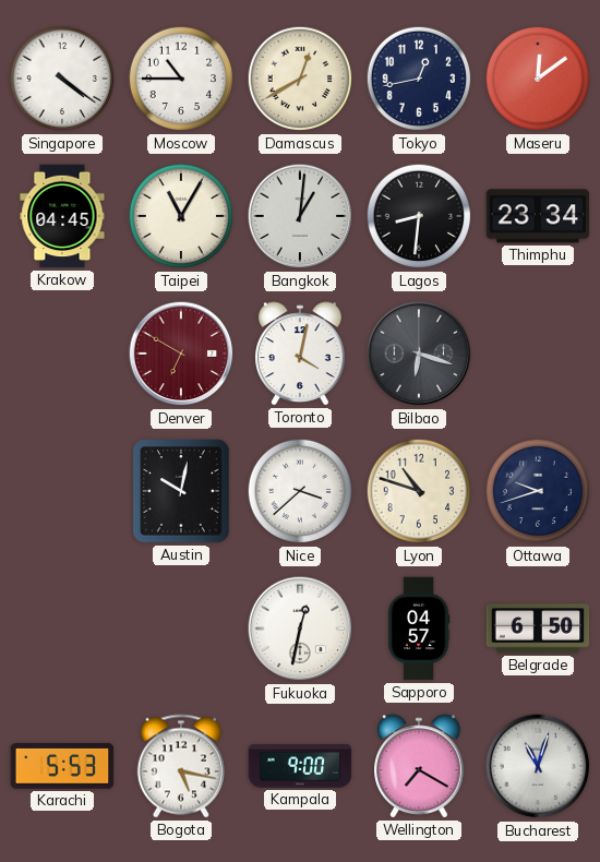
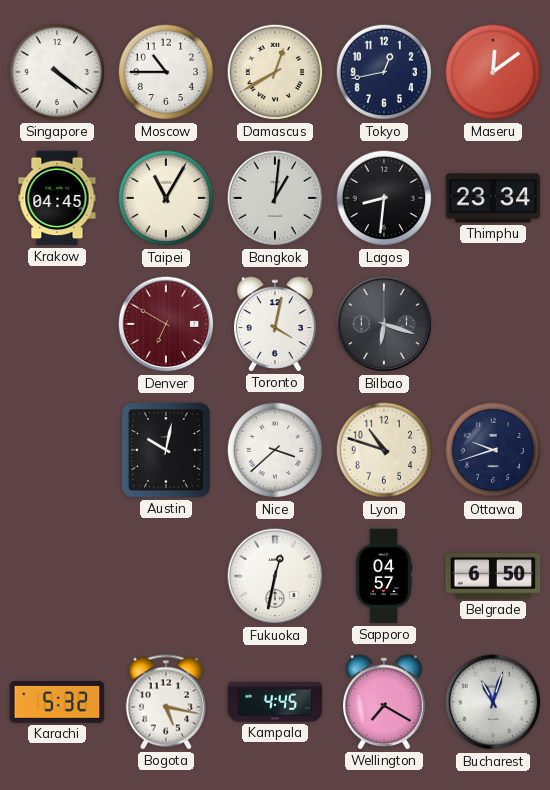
Karachi: 5:53 -> 5:32
Kampala: 9:00 -> 4:45
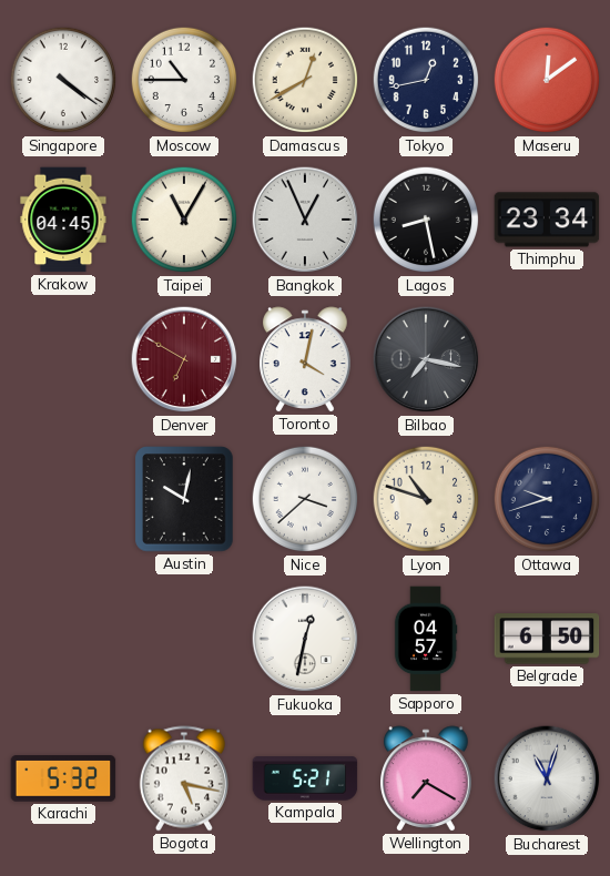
Bangkok: 1:01 -> 12:56
Lagos: 8:31 -> 8:28
Bilbao: 6:18 -> 7:17
Kampala: 4:45 -> 5:21
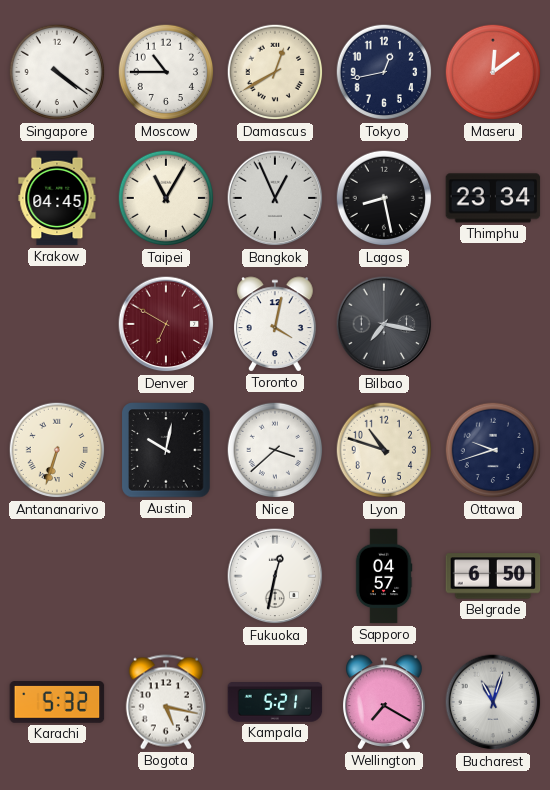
Antananarivo: none -> 6:33
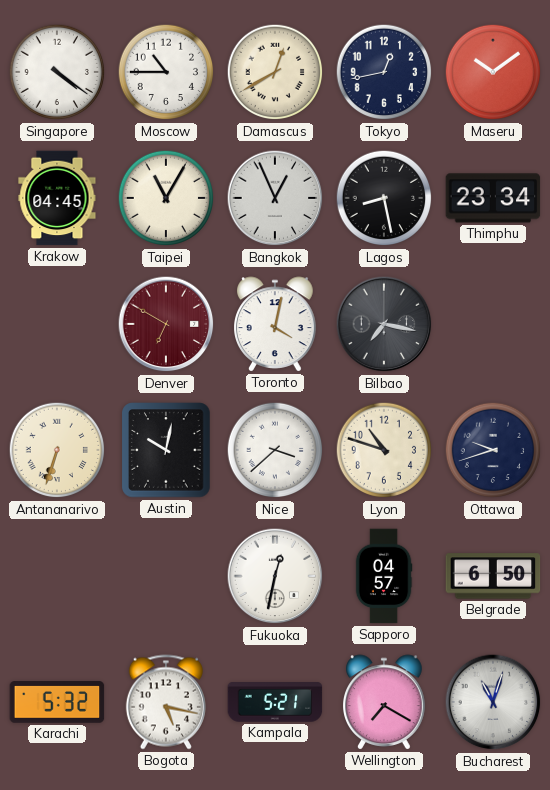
Maseru: 12:09 -> 10:09
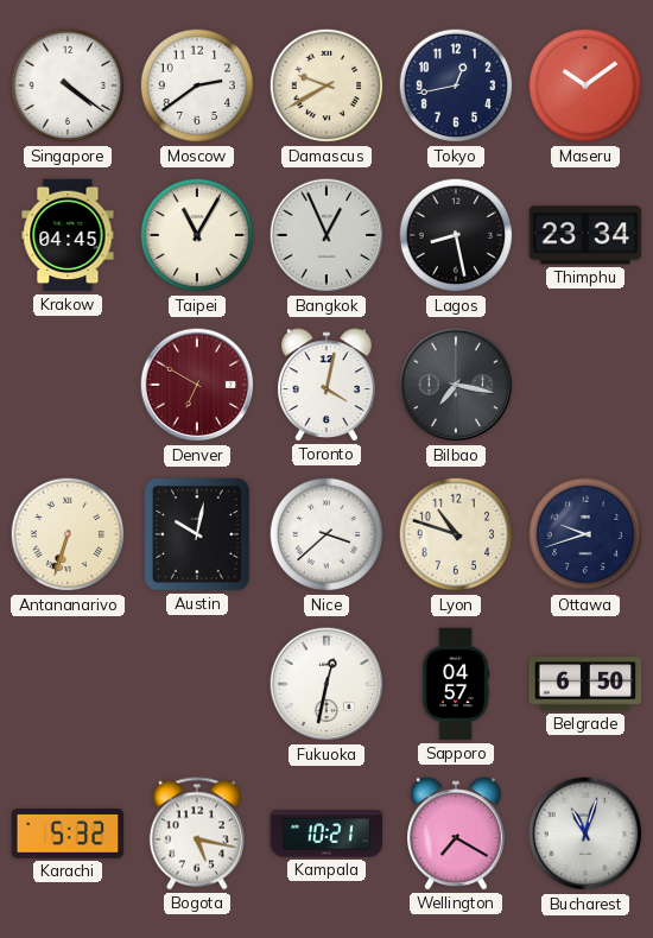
Moscow: 10:45 -> 2:39
Damascus: 12:40 -> 9:40
Kampala: 5:21 -> 10:21
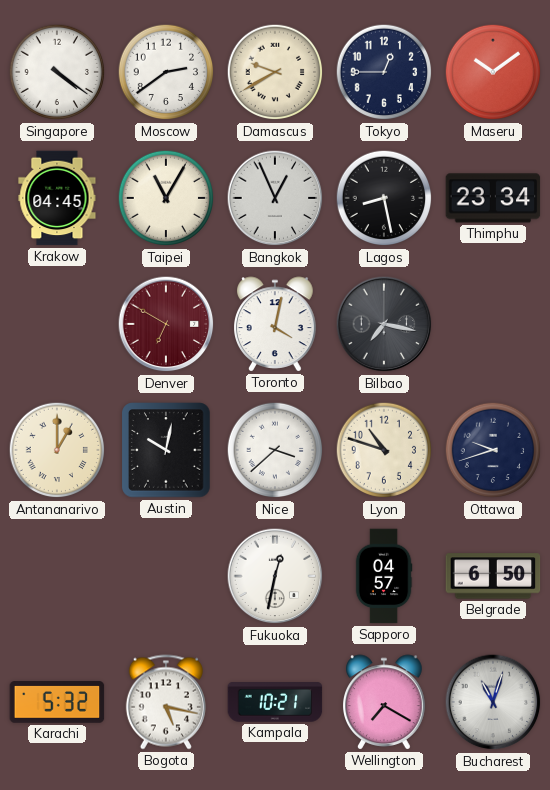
Tokyo: 12:43 -> 12:45
Antananarivo: 6:33 -> 1:00
